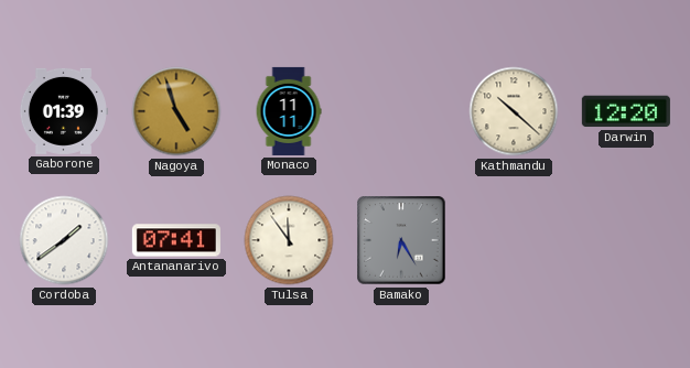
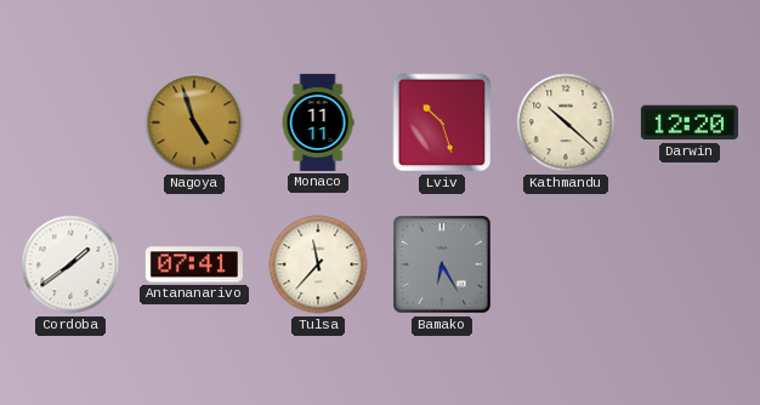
Gaborone: 01:39 -> none
Lviv: none -> 10:27
Tulsa: 11:54 -> 11:37
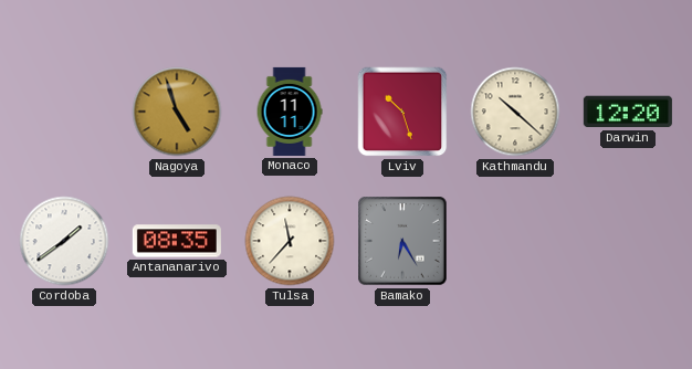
Antananarivo: 07:41 -> 08:35
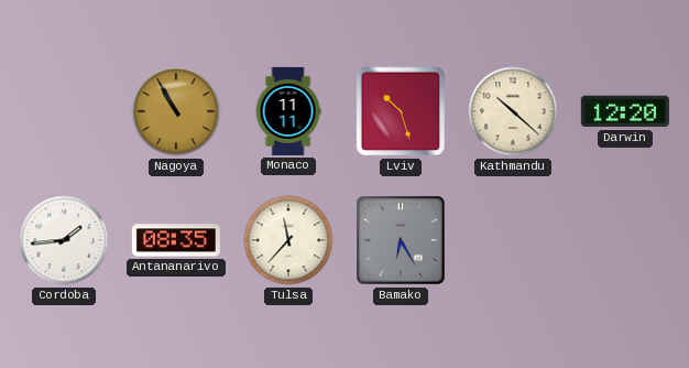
Nagoya: 4:57 -> 10:55
Cordoba: 1:39 -> 1:44
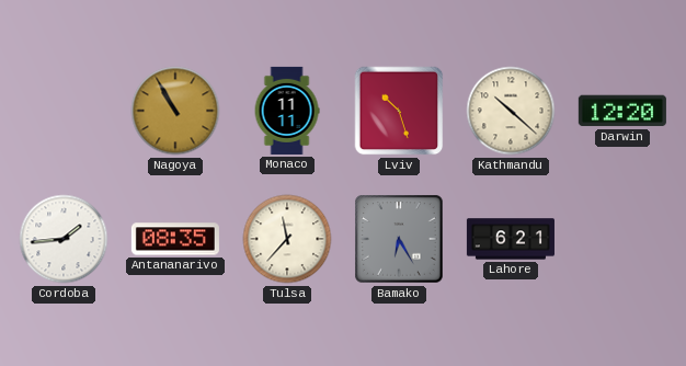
Lahore: none -> 6:21
